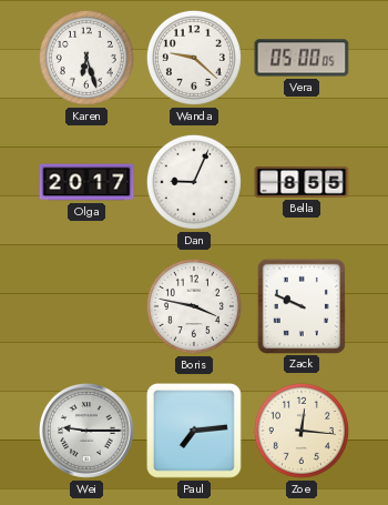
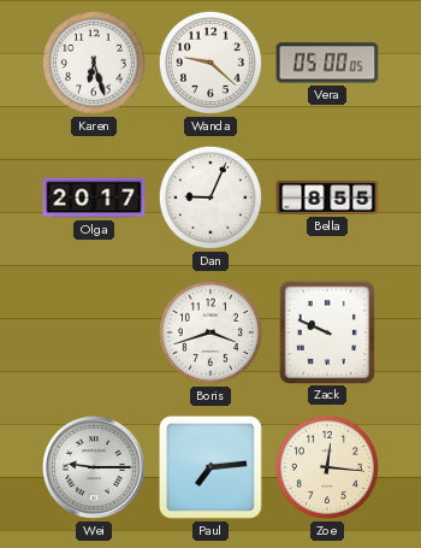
Boris: 3:47 -> 3:42
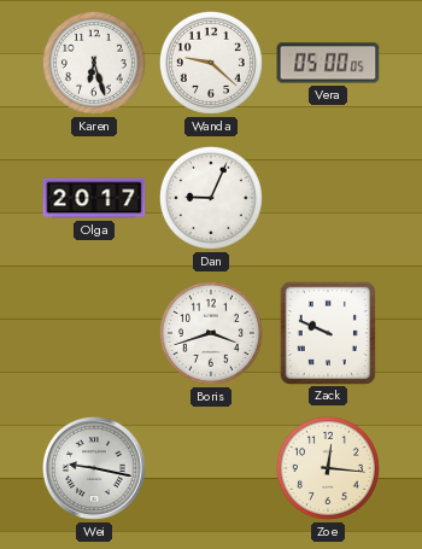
Bella: 8:55 -> none
Wei: 9:15 -> 9:17
Paul: 7:14 -> none
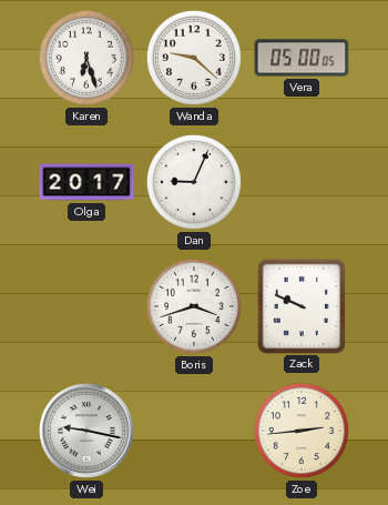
Zoe: 12:16 -> 2:44
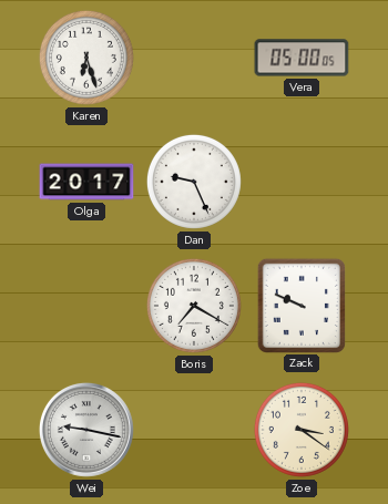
Wanda: 9:22 -> none
Dan: 9:04 -> 9:26
Boris: 3:42 -> 7:20
Zoe: 2:44 -> 3:21
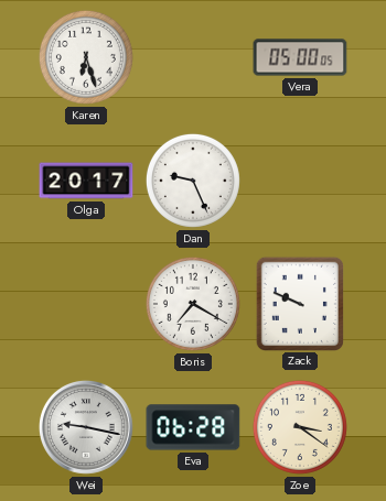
Eva: none -> 06:28
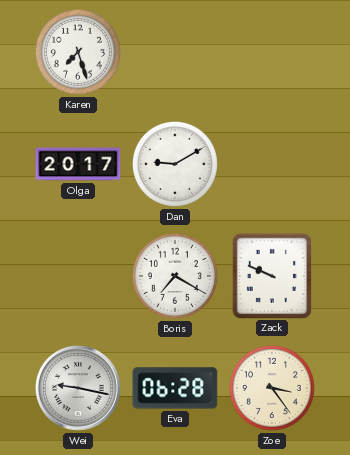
Karen: 6:27 -> 7:27
Vera: 05:00 -> none
Dan: 9:26 -> 9:10
Zoe: 3:21 -> 3:24
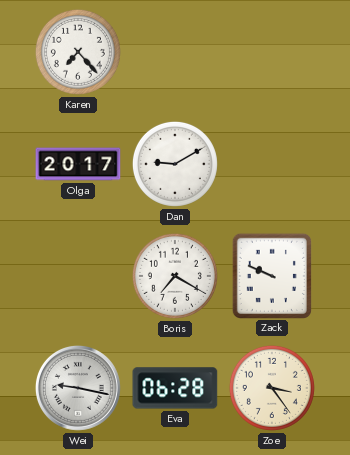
Karen: 7:27 -> 7:23
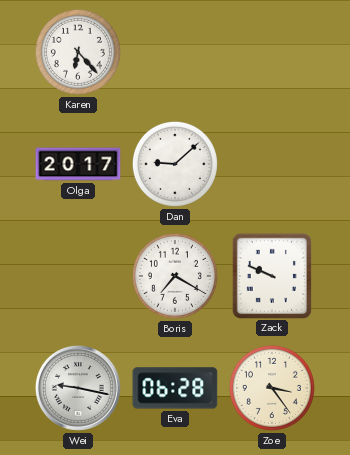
Karen: 7:23 -> 6:23
Dan: 9:10 -> 9:08
